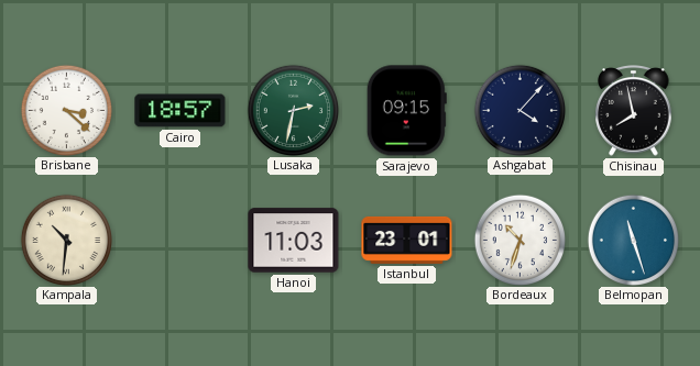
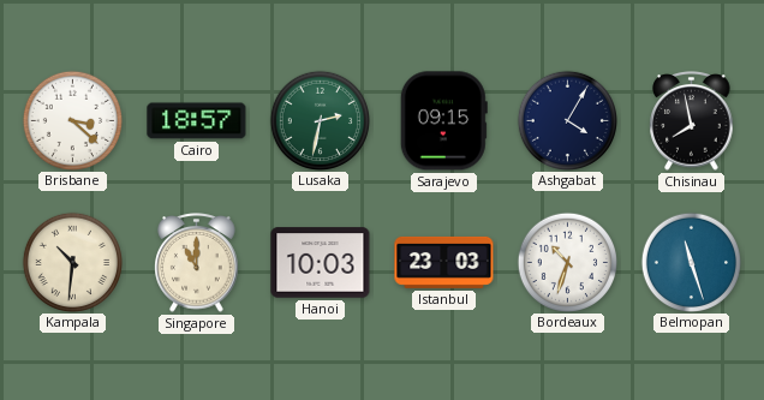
Ashgabat: 4:07 -> 4:05
Singapore: none -> 11:00
Hanoi: 11:03 -> 10:03
Istanbul: 23:01 -> 23:03
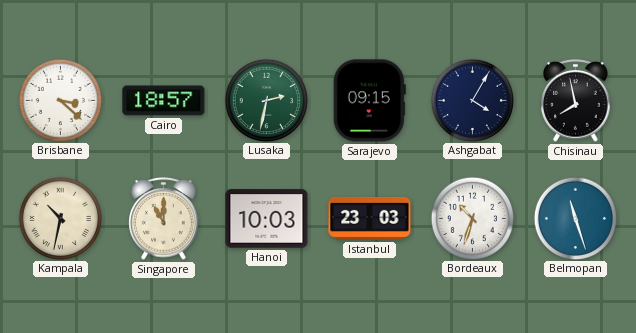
Kampala: 10:31 -> 10:32
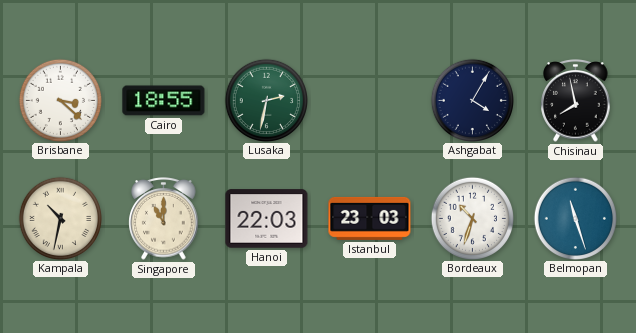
Cairo: 18:57 -> 18:55
Sarajevo: 09:15 -> none
Hanoi: 10:03 -> 22:03
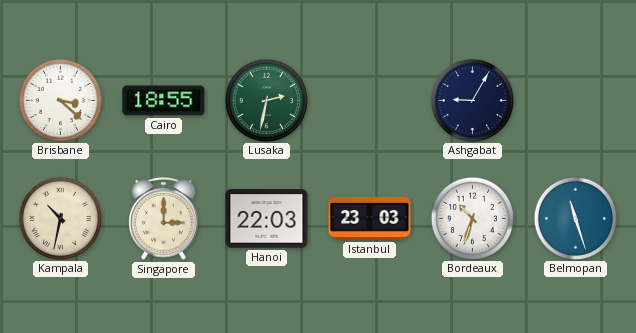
Ashgabat: 4:05 -> 9:05
Chisinau: 7:58 -> none
Singapore: 11:00 -> 3:00
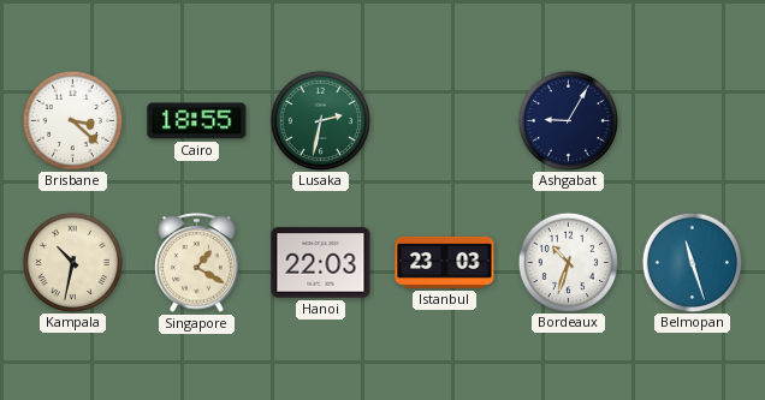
Singapore: 3:00 -> 1:20
